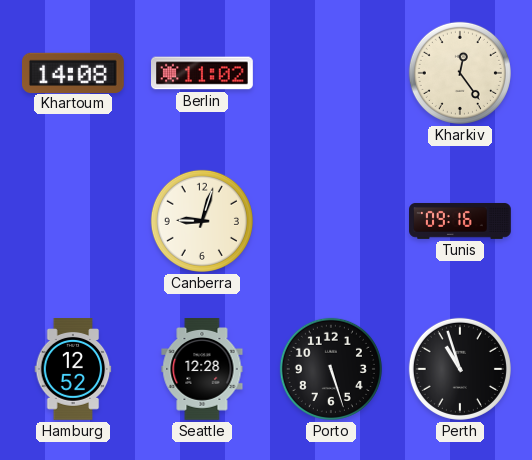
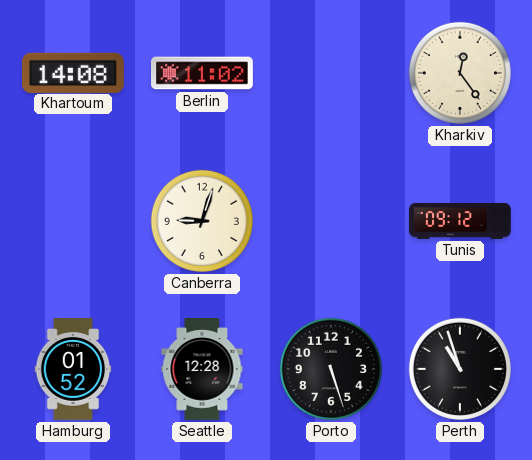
Tunis: 09:16 -> 09:12
Hamburg: 12:52 -> 01:52
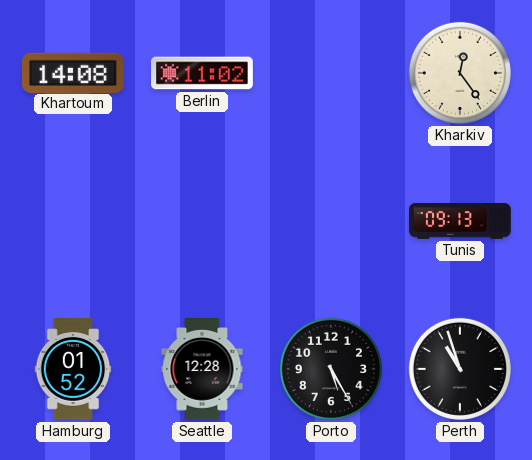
Canberra: 9:03 -> none
Tunis: 09:12 -> 09:13
Porto: 5:27 -> 5:25
